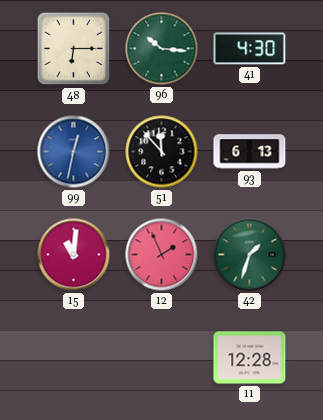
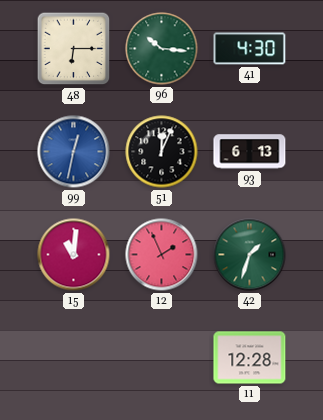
51: 11:53 -> 12:04
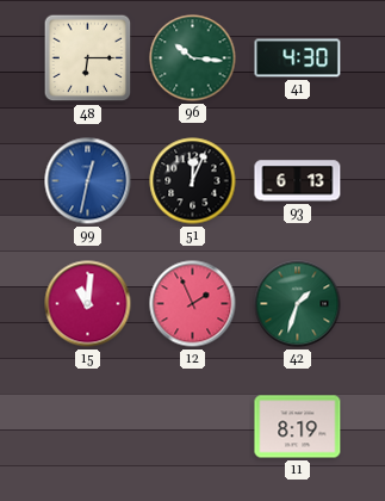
11: 12:28 -> 8:19
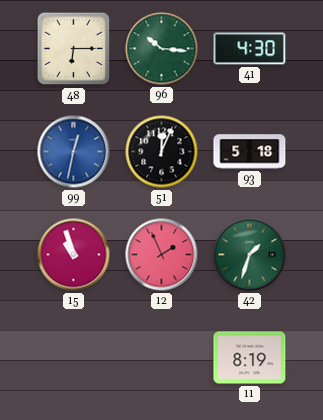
93: 6:13 -> 5:18
15: 11:01 -> 10:57
